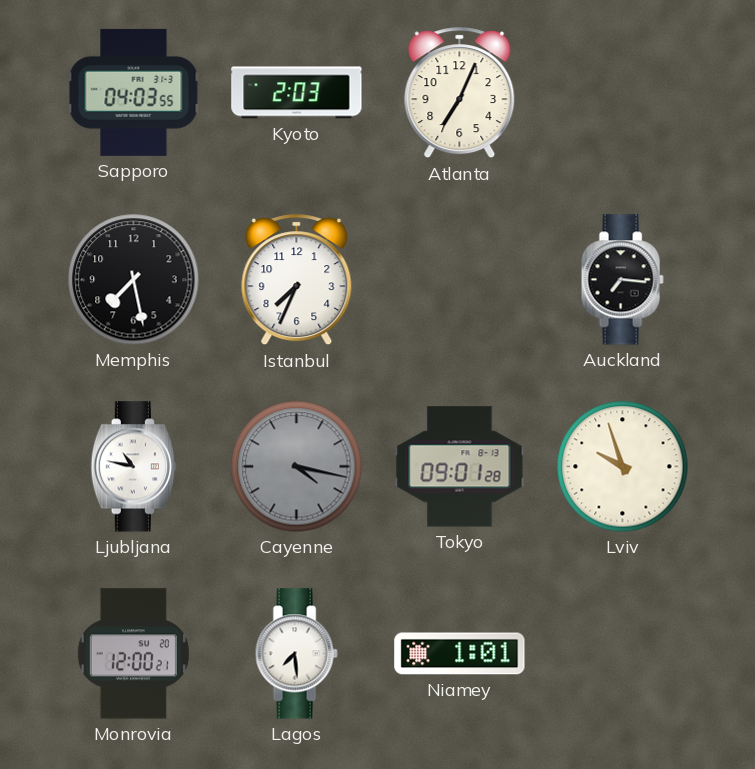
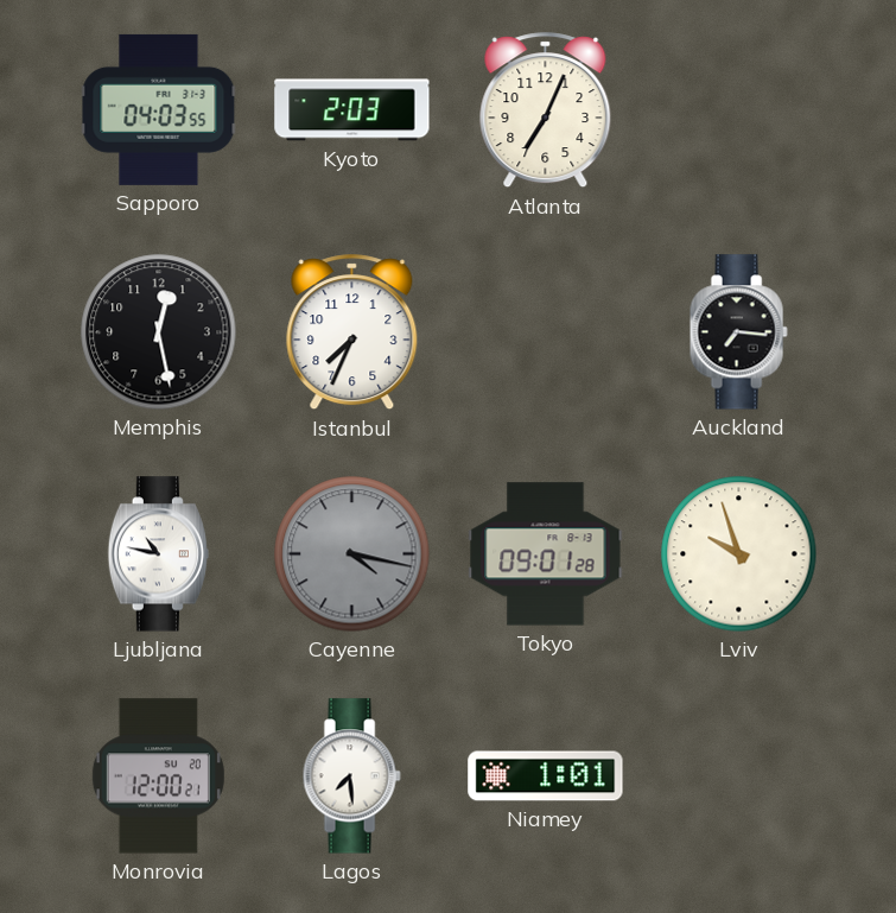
Memphis: 7:28 -> 12:28
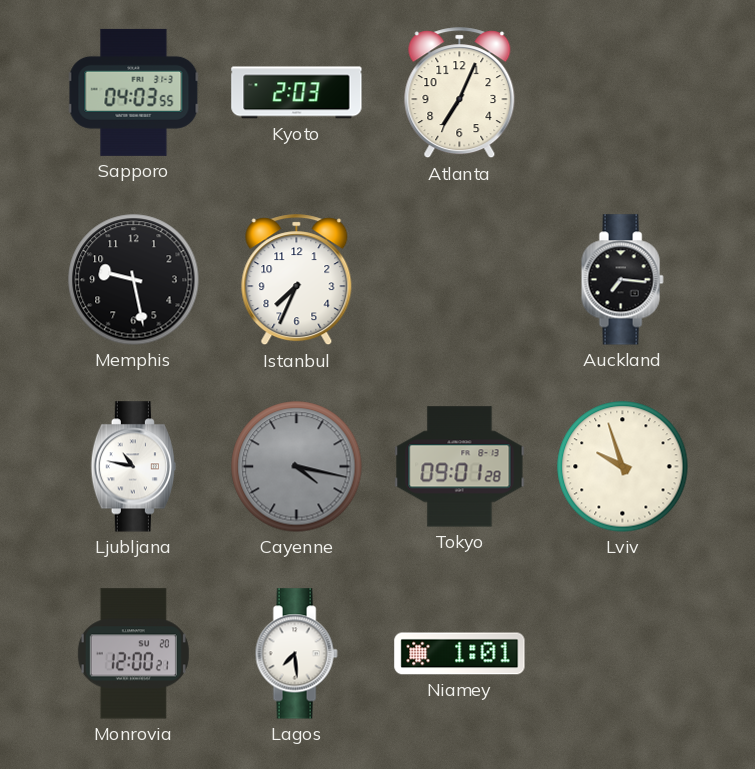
Memphis: 12:28 -> 9:28
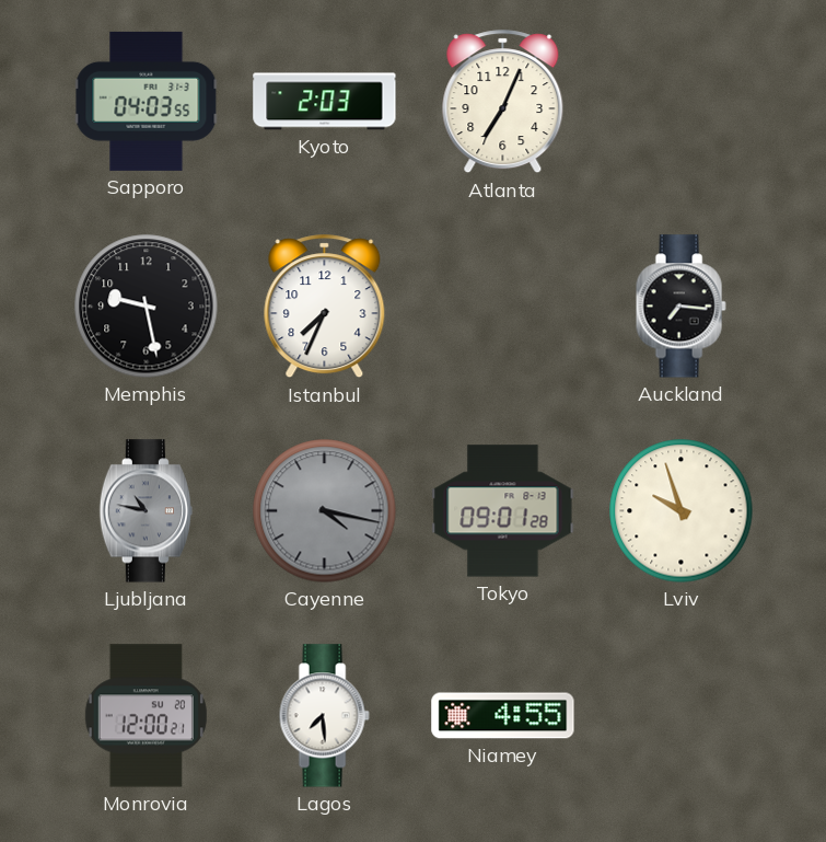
Ljubljana dial: white -> grey
Niamey: 1:01 -> 4:55
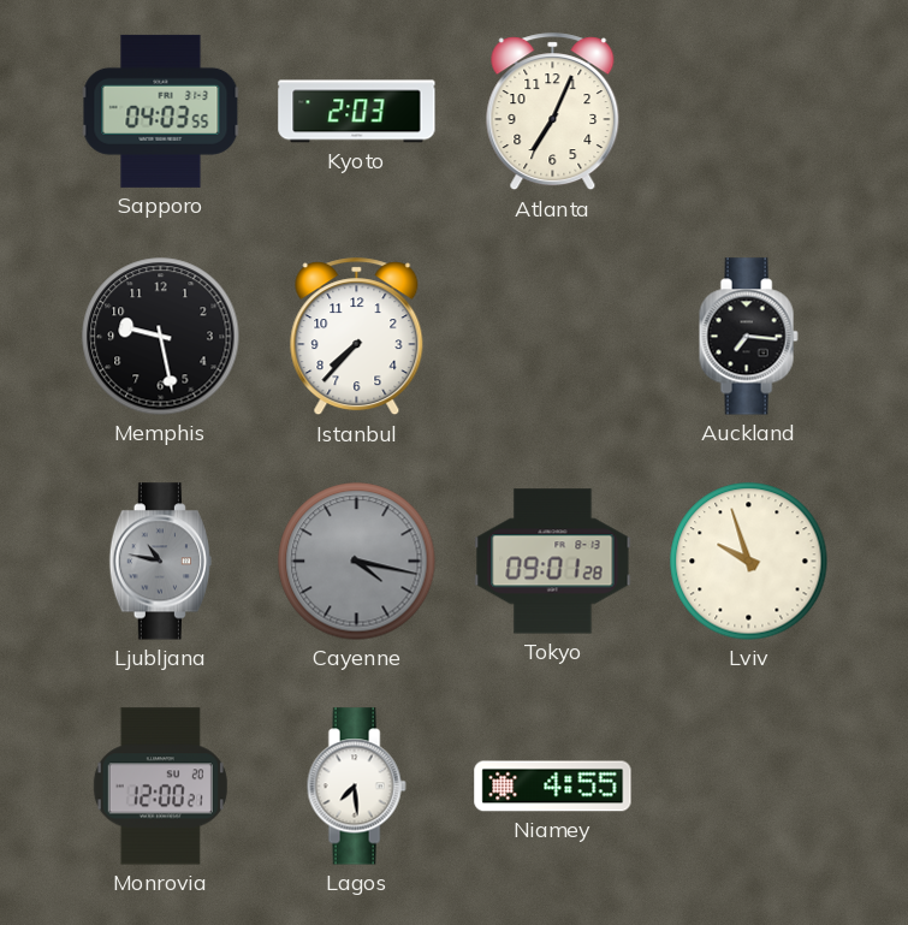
Istanbul: 7:34 -> 7:37
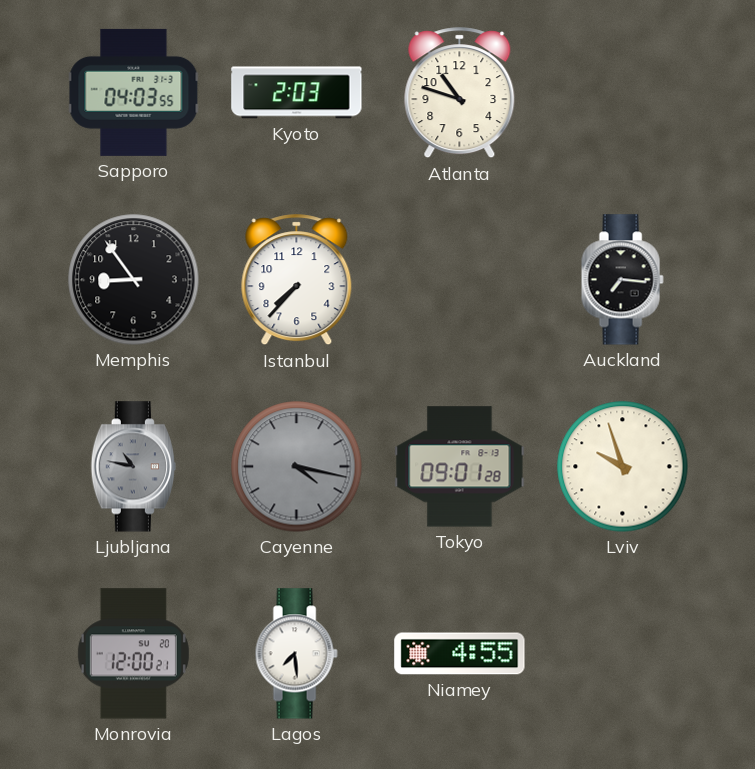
Atlanta: 7:04 -> 10:48
Memphis: 9:28 -> 8:54
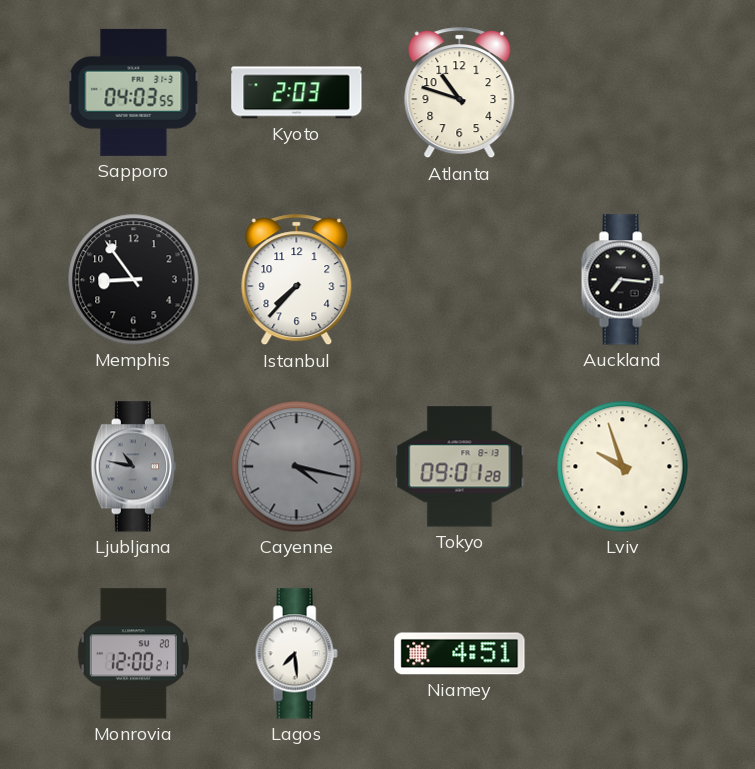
Niamey: 4:55 -> 4:51
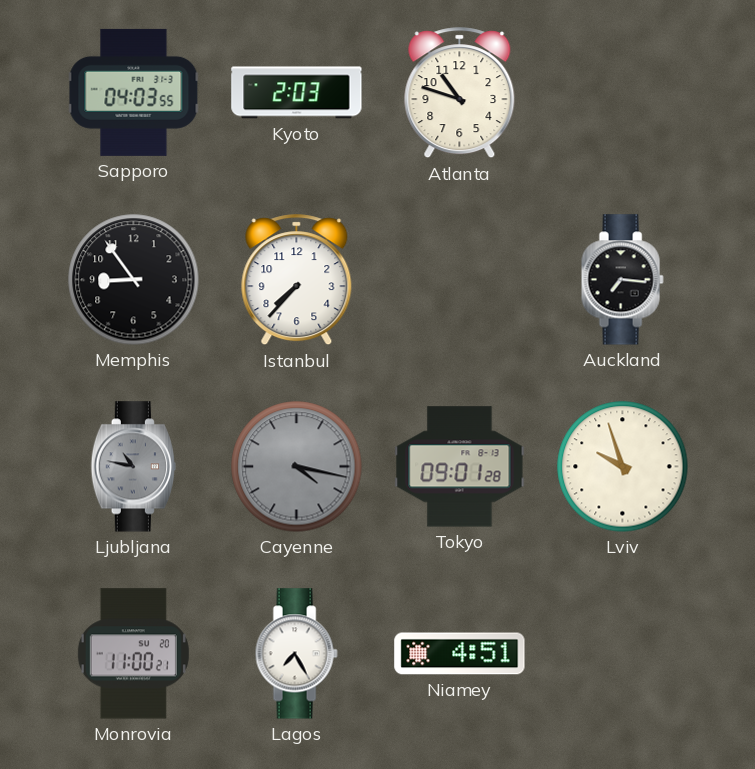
Monrovia: 12:00 -> 11:00
Lagos: 7:29 -> 7:25
